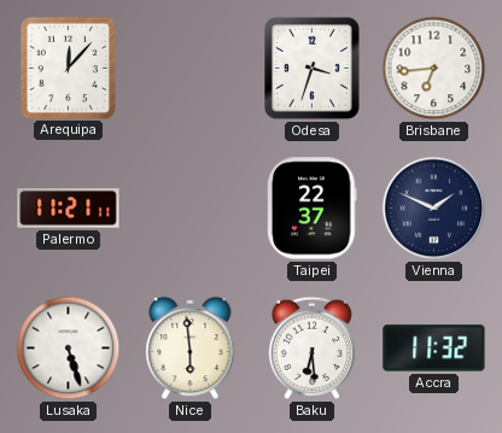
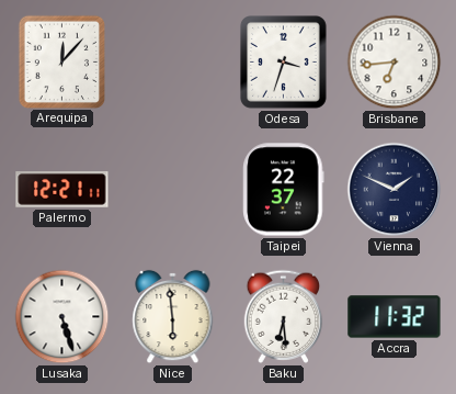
Palermo: 11:21 -> 12:21
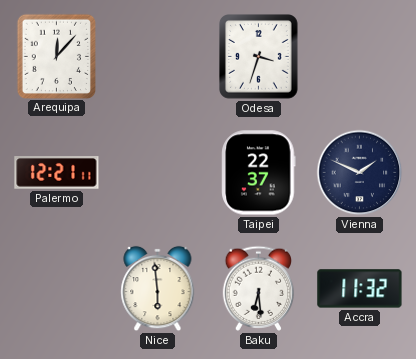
Brisbane: 6:44 -> none
Lusaka: 5:27 -> none
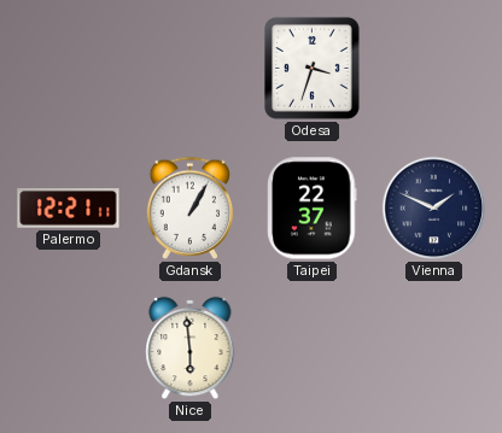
Arequipa: 12:07 -> none
Gdansk: none -> 1:05
Baku: 6:29 -> none
Accra: 11:32 -> none
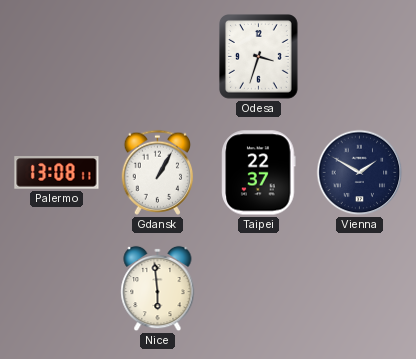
Palermo: 12:21 -> 13:08
Vienna: 1:49 -> 1:50
